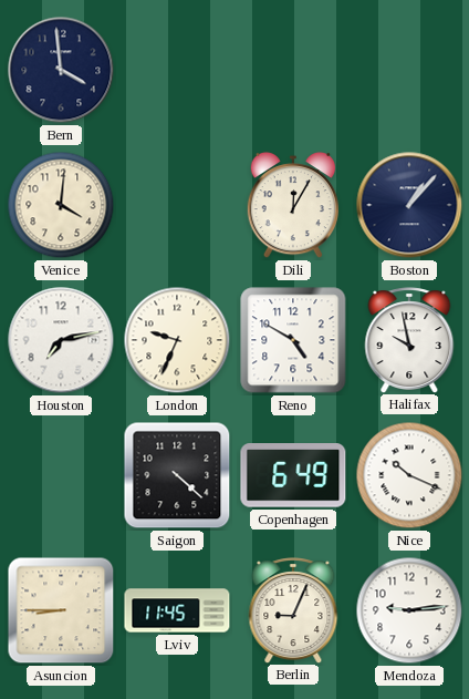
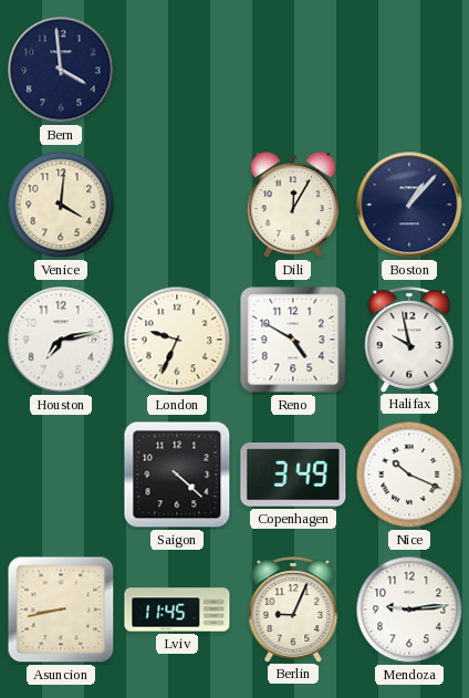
Copenhagen: 6:49 -> 3:49
Asuncion: 8:45 -> 8:43
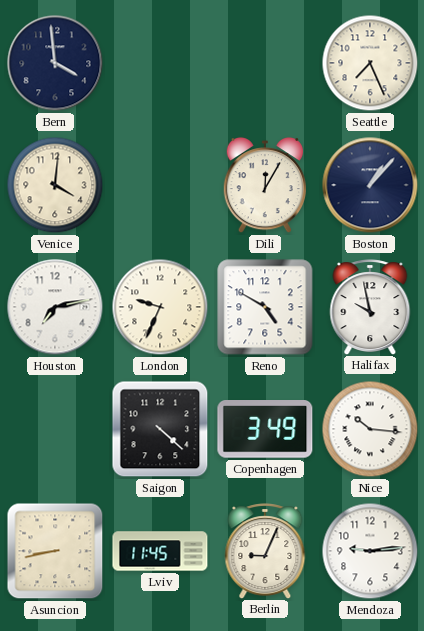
Seattle: none -> 7:26
Nice: 10:19 -> 10:16
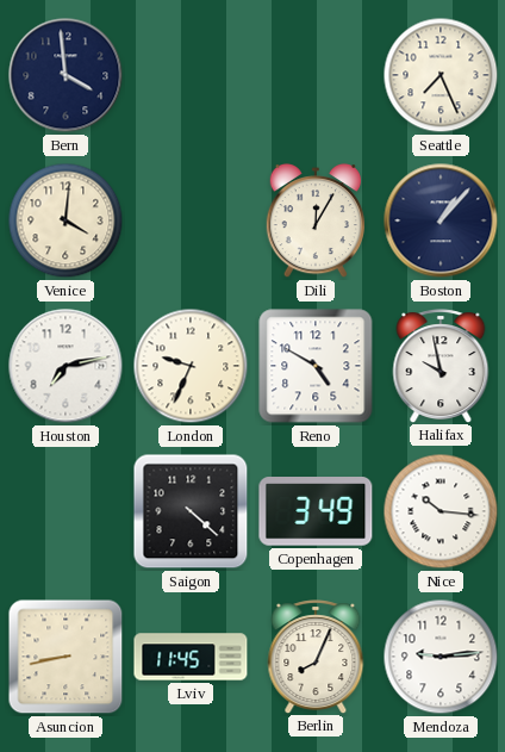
Berlin: 9:04 -> 8:04
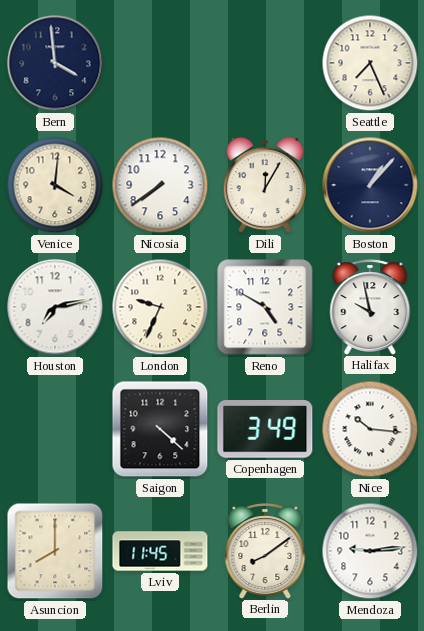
Nicosia: none -> 7:39
Asuncion: 8:43 -> 8:00
Berlin: 8:04 -> 8:09
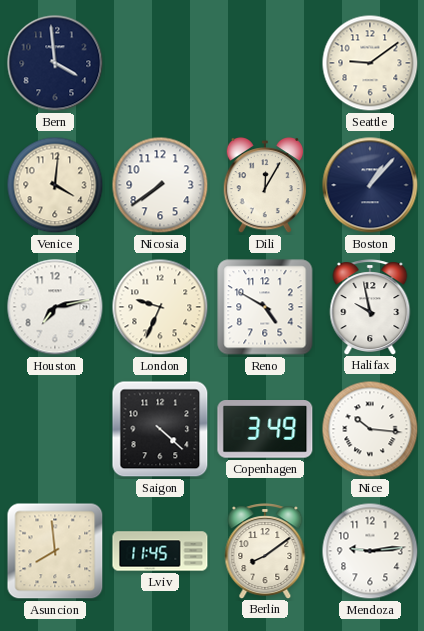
Seattle: 7:26 -> 9:09
Asuncion: 8:00 -> 7:59
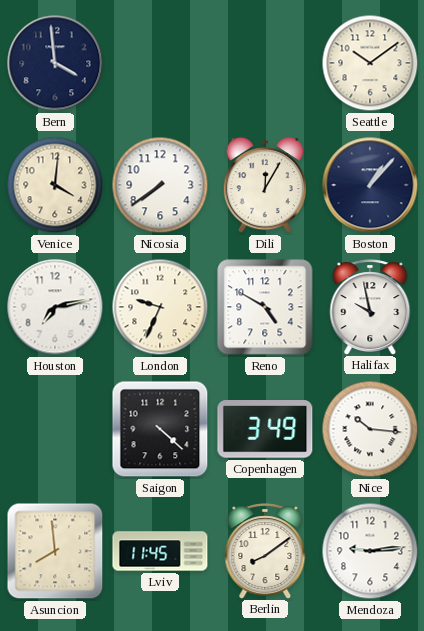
Seattle: 9:09 -> 10:09
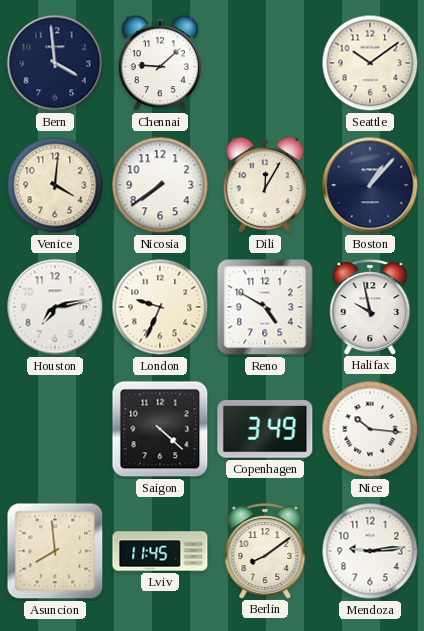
Chennai: none -> 9:08
